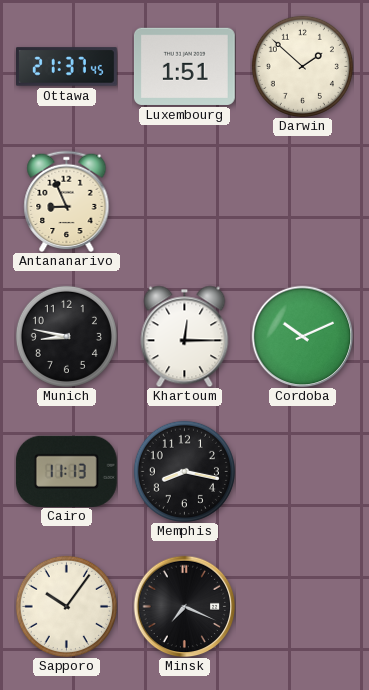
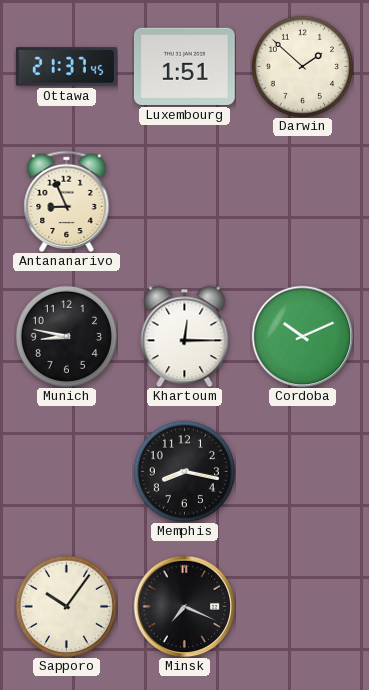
Cairo: 11:13 -> none
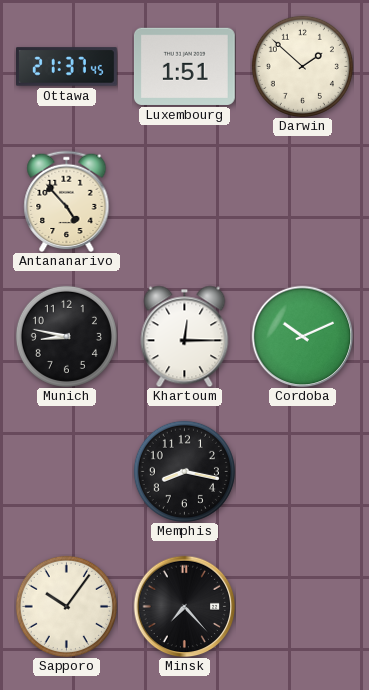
Antananarivo: 8:56 -> 4:53
Minsk: 7:19 -> 7:23
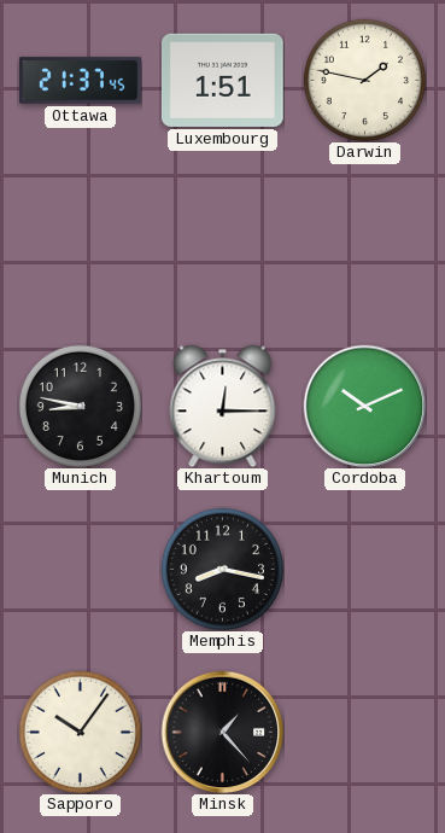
Darwin: 1:52 -> 1:47
Antananarivo: 4:53 -> none
Minsk: 7:23 -> 1:23
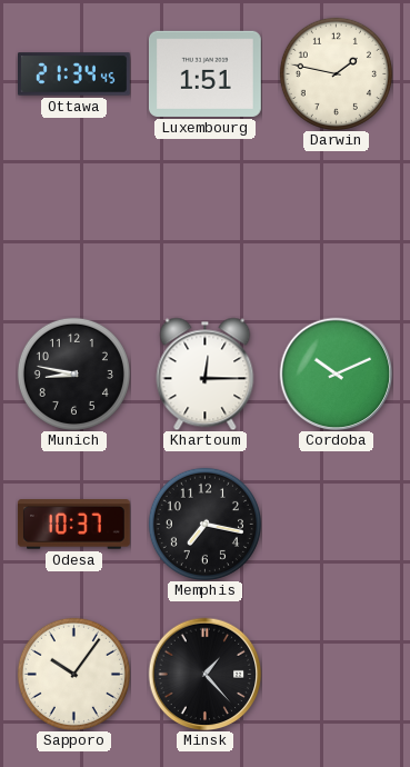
Ottawa: 21:37 -> 21:34
Odesa: none -> 10:37
Memphis: 8:17 -> 7:17
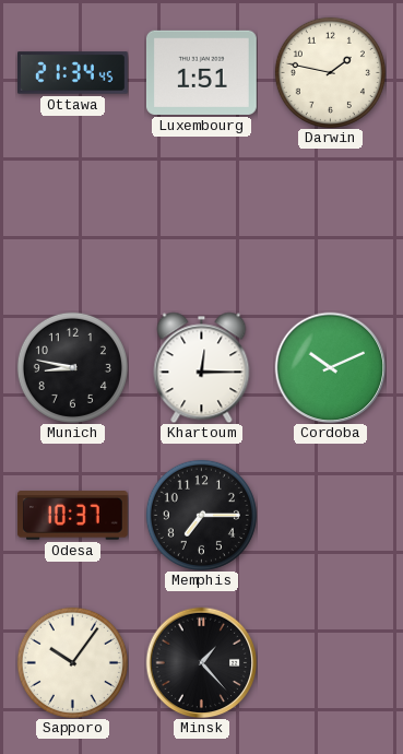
Memphis: 7:17 -> 7:15
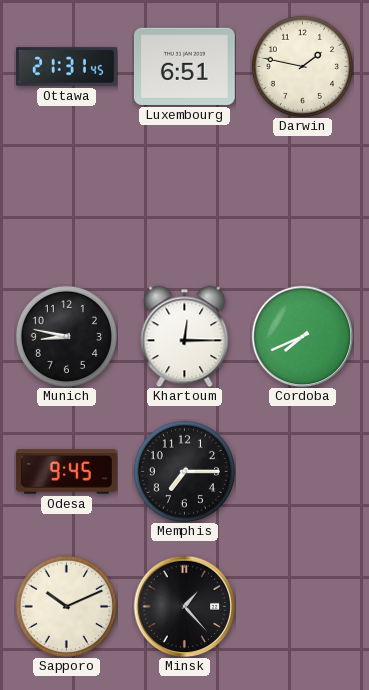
Ottawa: 21:34 -> 21:31
Luxembourg: 1:51 -> 6:51
Cordoba: 10:11 -> 7:41
Odesa: 10:37 -> 9:45
Sapporo: 10:06 -> 10:11
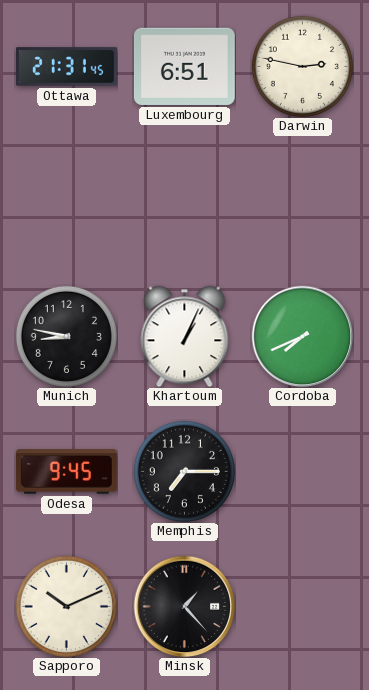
Darwin: 1:47 -> 2:47
Khartoum: 12:15 -> 1:04
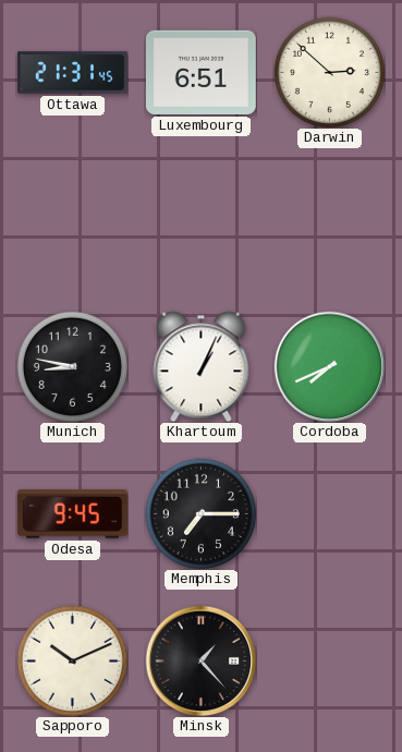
Darwin: 2:47 -> 2:52
